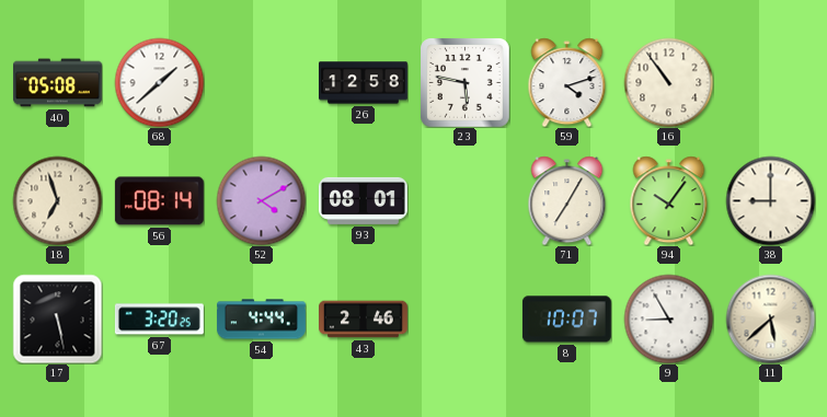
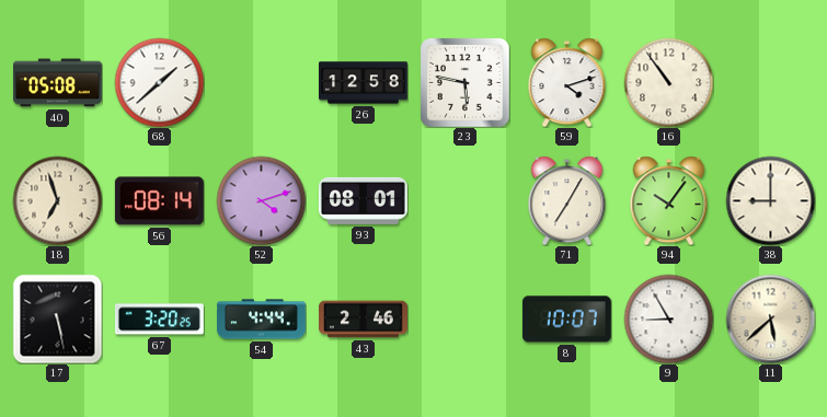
52: 4:10 -> 4:12
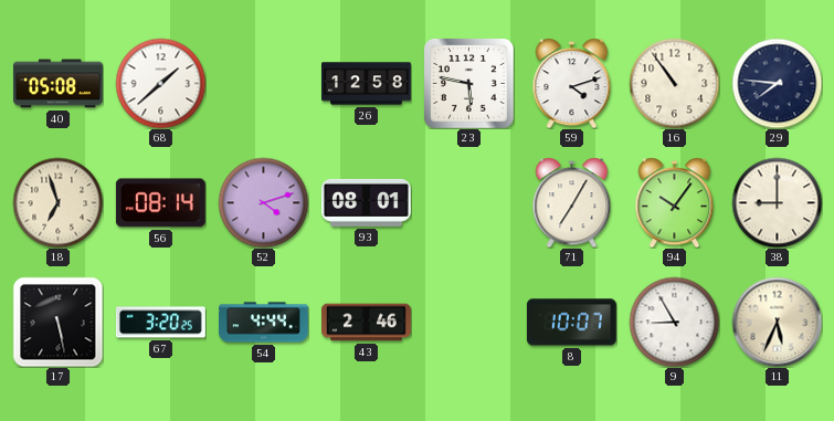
29: none -> 7:46
11: 5:38 -> 5:34
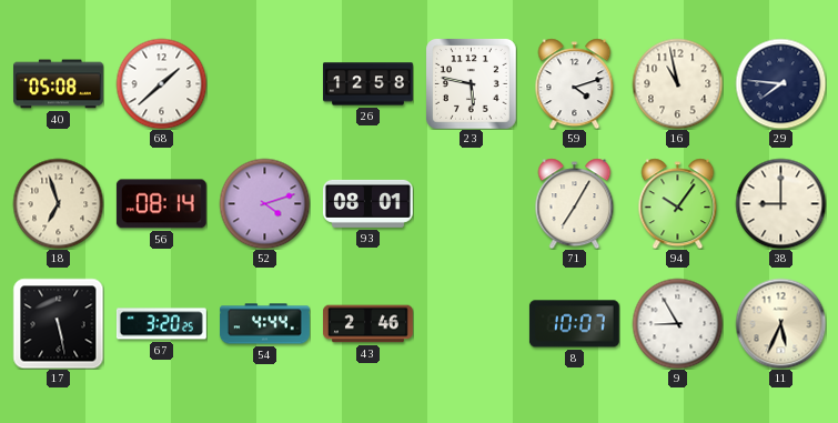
16: 10:54 -> 10:58
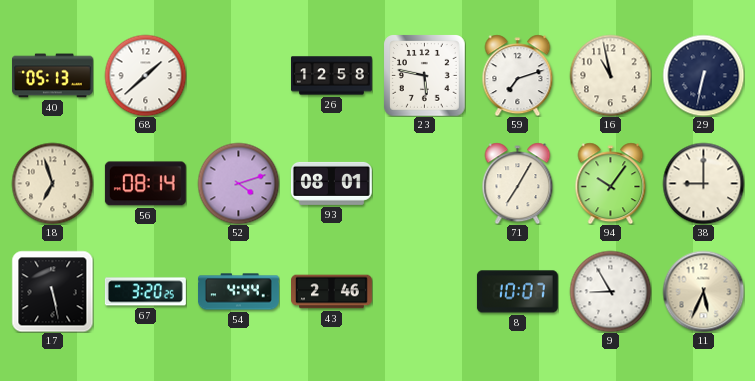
40: 05:08 -> 05:13
59: 4:12 -> 7:12
29: 7:46 -> 6:32
